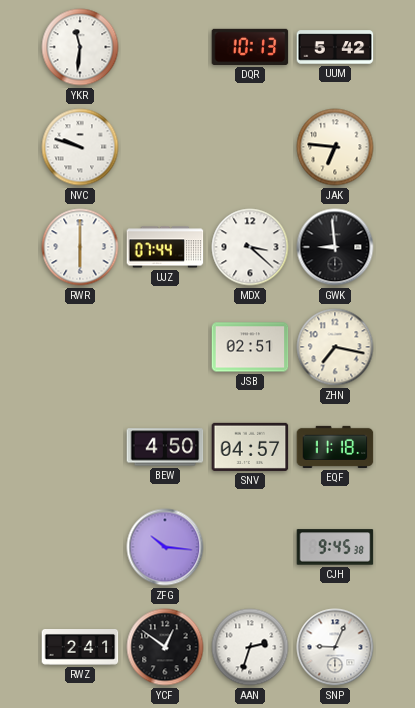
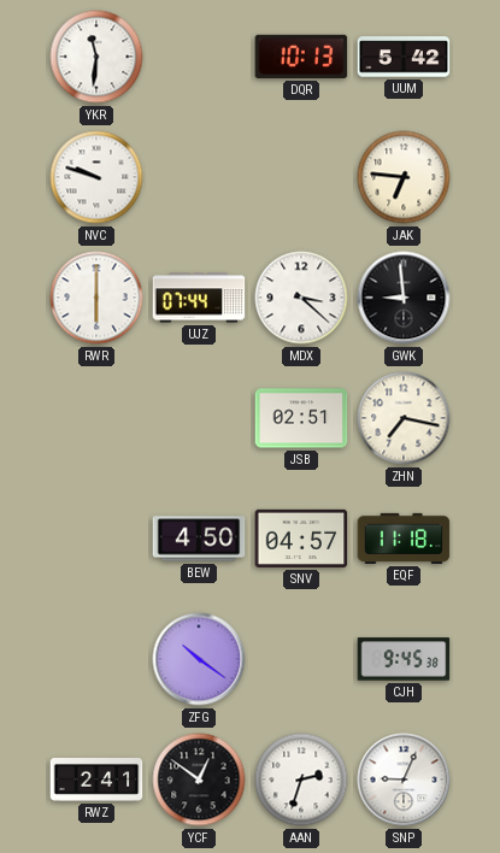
ZFG: 10:16 -> 10:21
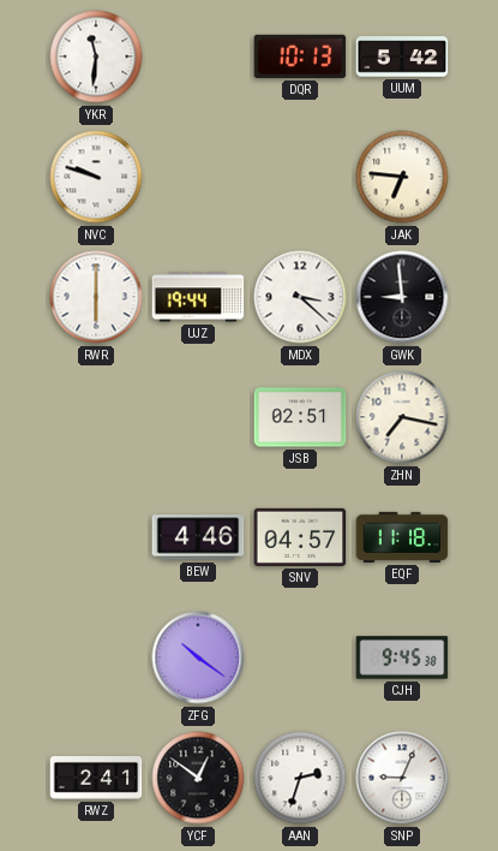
UJZ: 07:44 -> 19:44
BEW: 4:50 -> 4:46
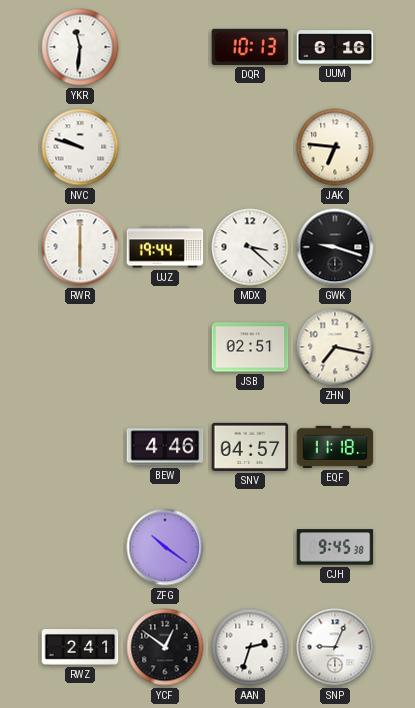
UUM: 5:42 -> 6:16
GWK: 8:59 -> 9:18
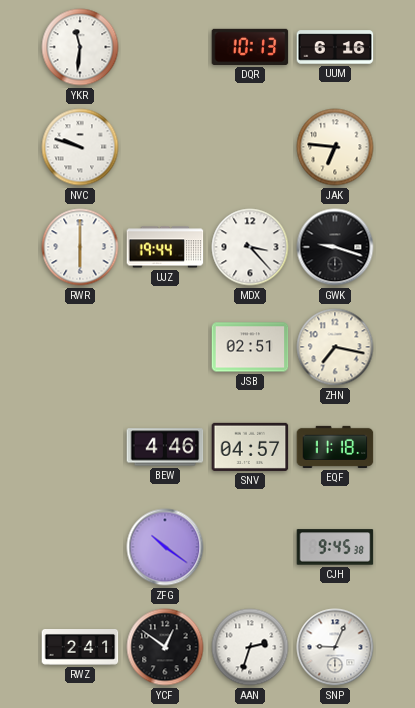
MDX: 3:22 -> 3:23
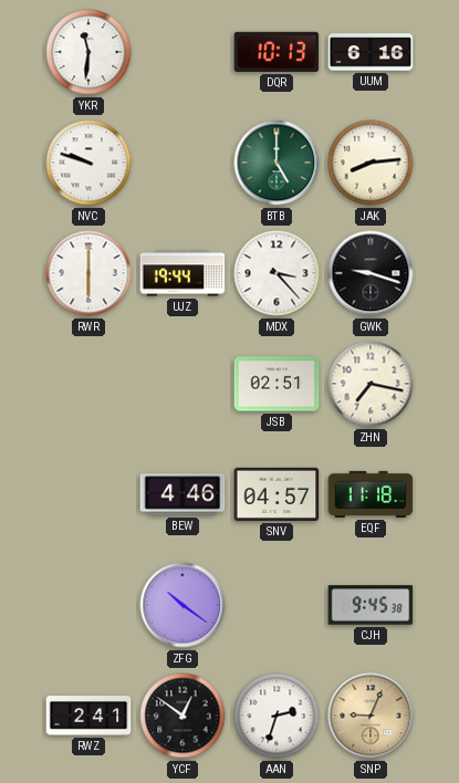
BTB: none -> 5:00
JAK: 6:46 -> 8:14
SNP dial: white -> champagne
